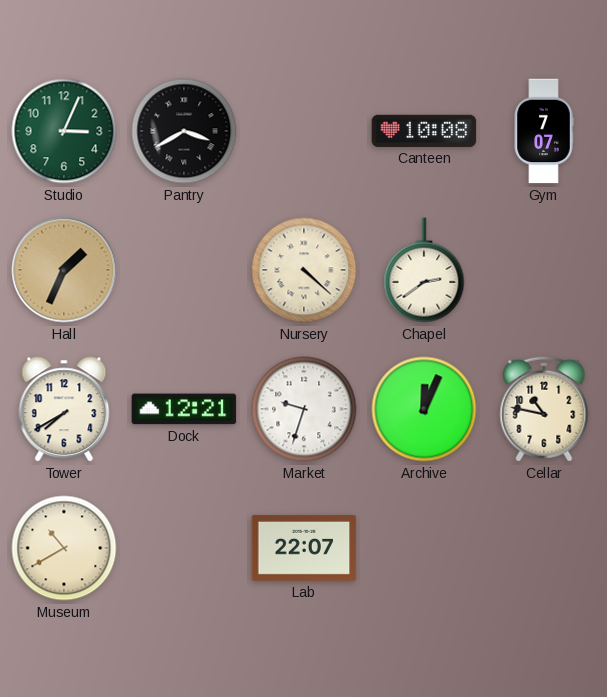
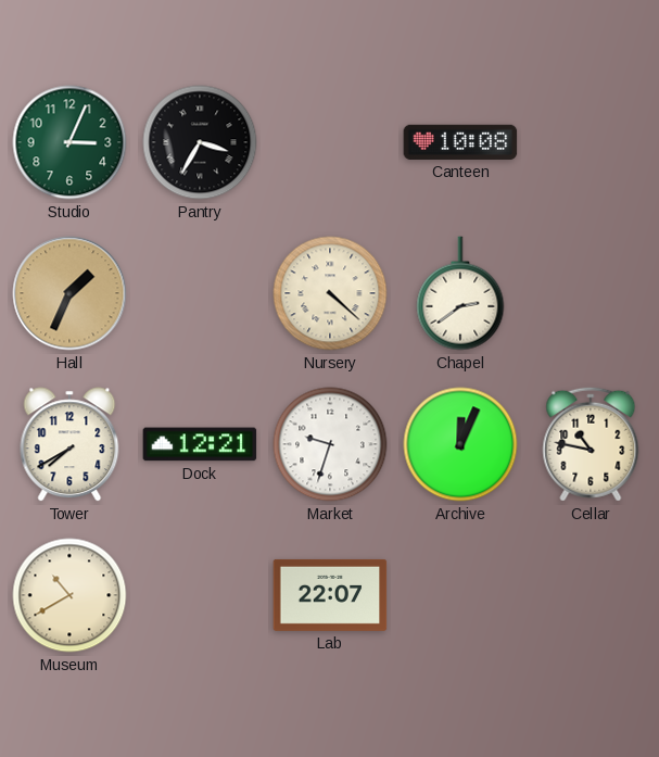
Pantry: 3:40 -> 3:35
Gym: 7:07 -> none
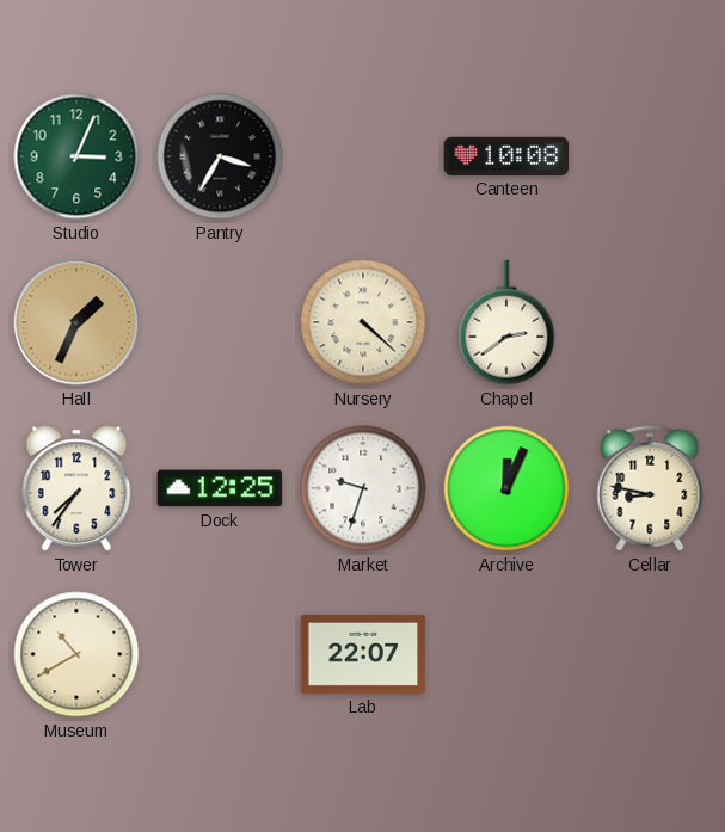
Tower: 7:40 -> 7:36
Dock: 12:21 -> 12:25
Cellar: 10:47 -> 8:47
